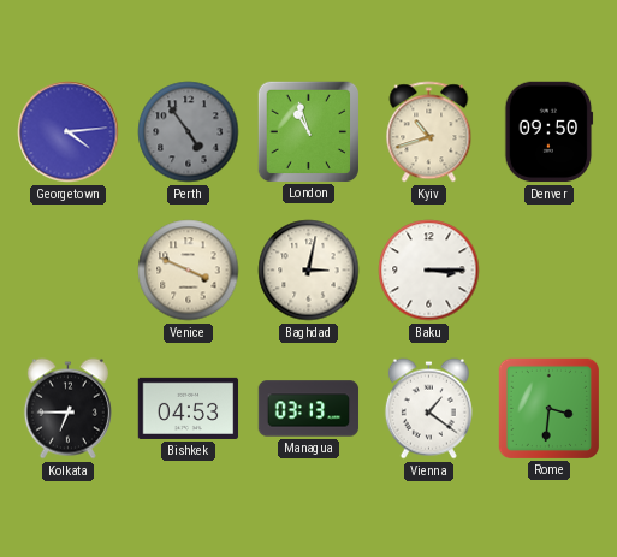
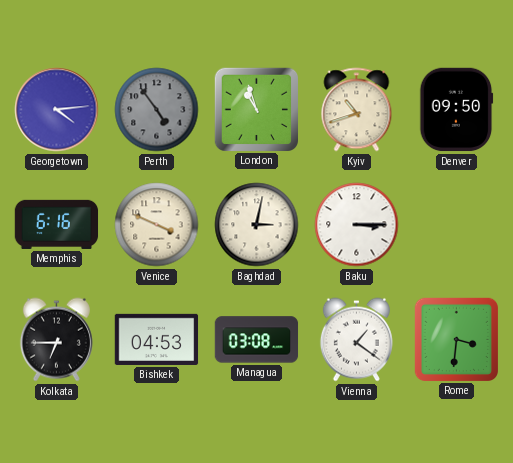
Memphis: none -> 6:16
Managua: 03:13 -> 03:08
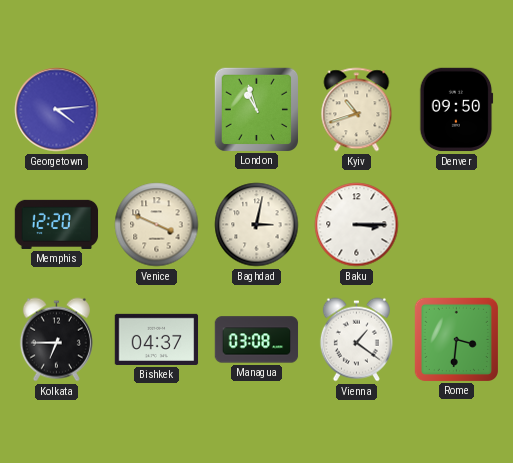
Perth: 4:54 -> none
Memphis: 6:16 -> 12:20
Bishkek: 04:53 -> 04:37
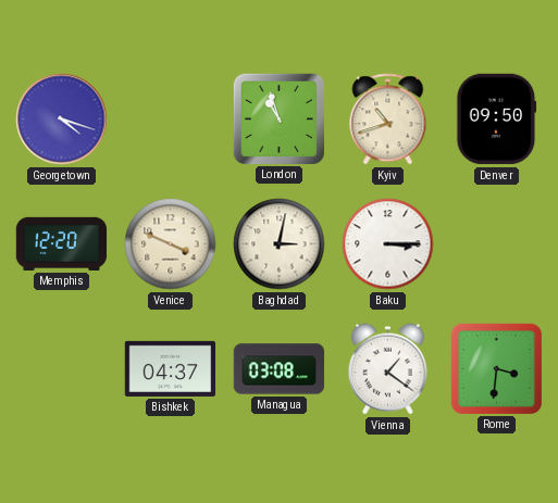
Georgetown: 4:14 -> 4:18
Kolkata: 6:45 -> none
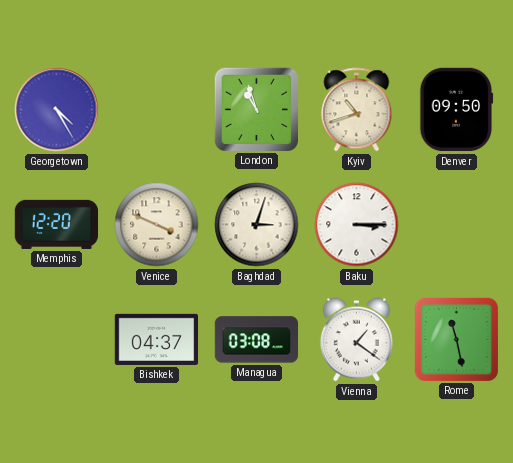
Georgetown: 4:18 -> 4:25
Baghdad: 3:02 -> 3:03
Rome: 3:31 -> 11:28
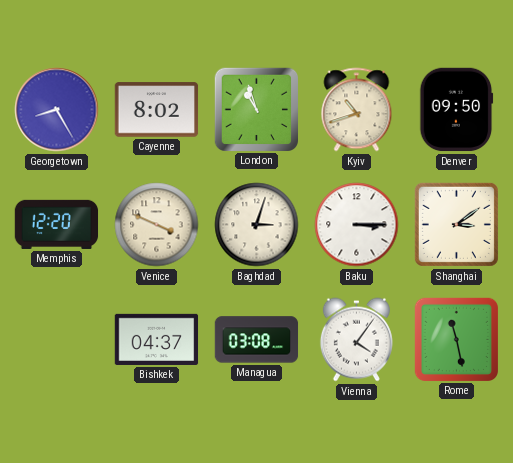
Georgetown: 4:25 -> 8:25
Cayenne: none -> 8:02
Shanghai: none -> 3:09
Vienna: 1:21 -> 4:06
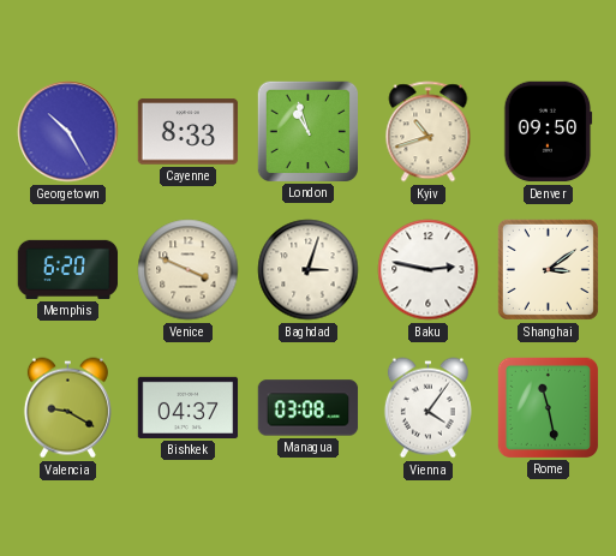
Georgetown: 8:25 -> 10:25
Cayenne: 8:02 -> 8:33
Memphis: 12:20 -> 6:20
Baku: 3:15 -> 2:47
Valencia: none -> 9:20
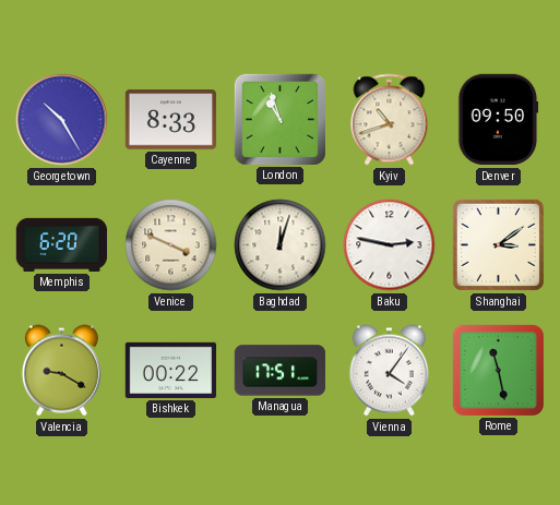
Baghdad: 3:03 -> 12:03
Bishkek: 04:37 -> 00:22
Managua: 03:08 -> 17:51
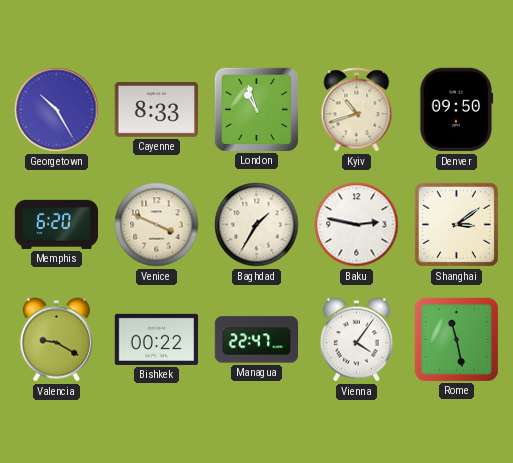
Baghdad: 12:03 -> 1:35
Managua: 17:51 -> 22:47
